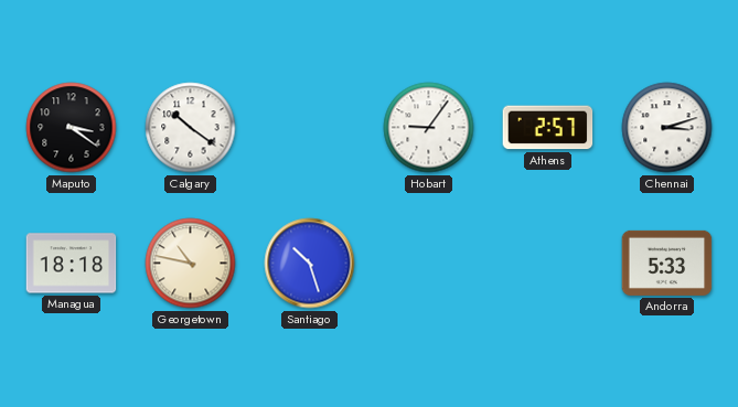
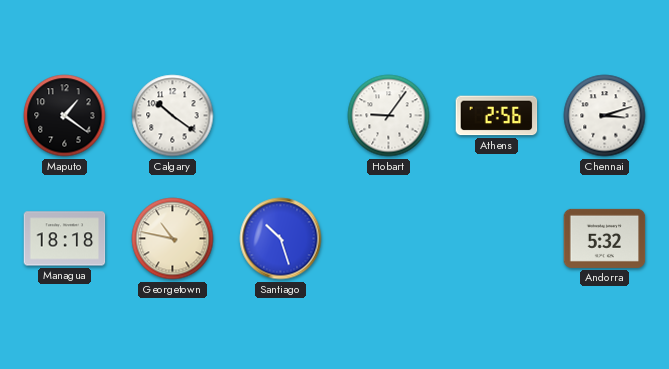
Maputo: 3:21 -> 1:21
Athens: 2:57 -> 2:56
Andorra: 5:33 -> 5:32
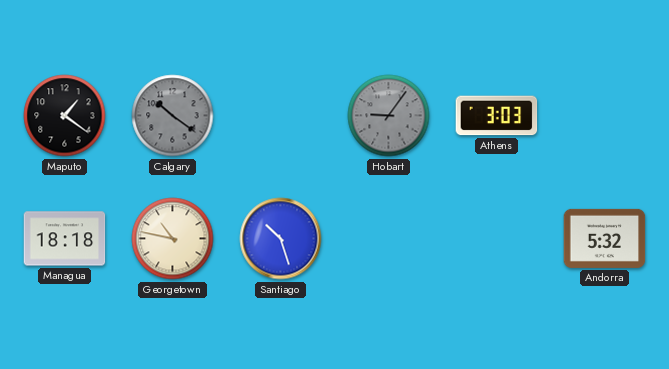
Calgary dial: white -> grey
Hobart dial: white -> grey
Athens: 2:56 -> 3:03
Chennai: 3:12 -> none
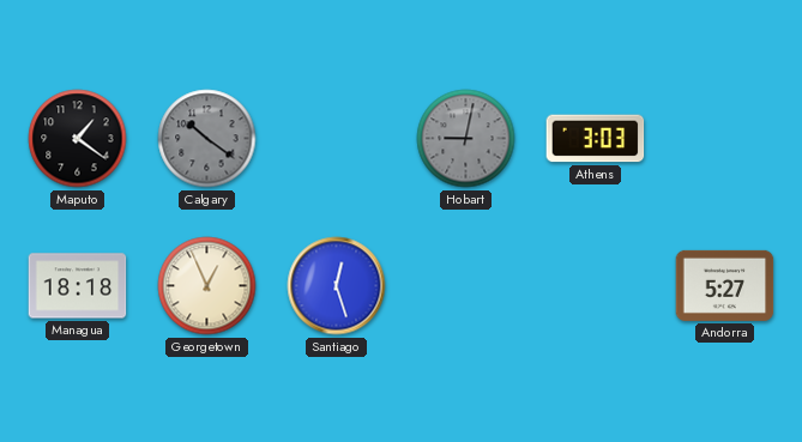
Hobart: 9:06 -> 9:02
Georgetown: 10:47 -> 12:56
Santiago: 10:27 -> 12:27
Andorra: 5:32 -> 5:27
